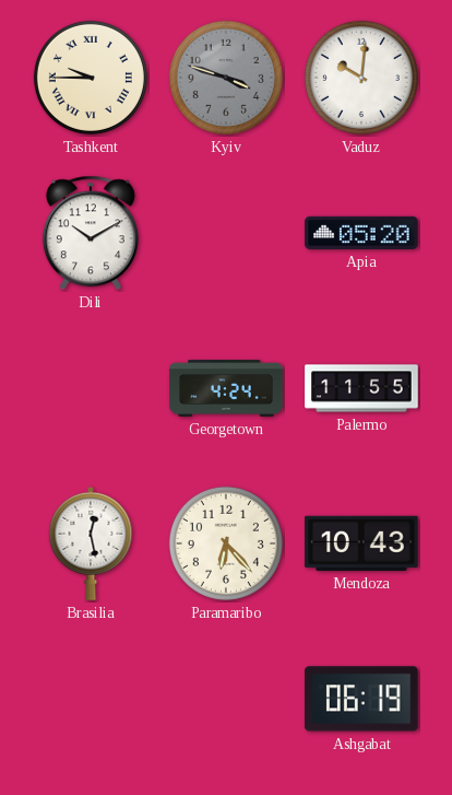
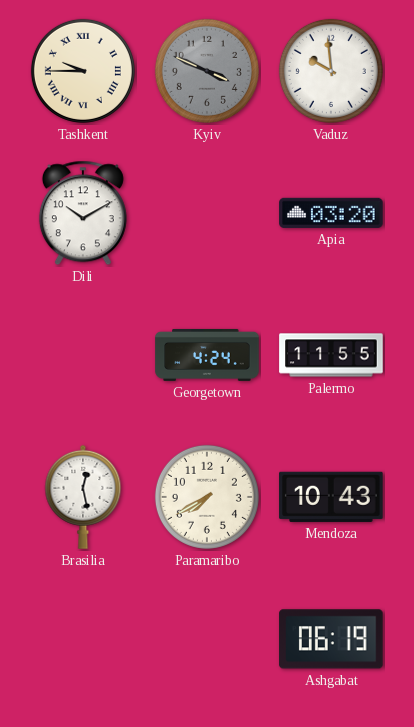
Kyiv: 3:48 -> 3:49
Vaduz: 10:01 -> 9:59
Apia: 05:20 -> 03:20
Paramaribo: 6:23 -> 7:40
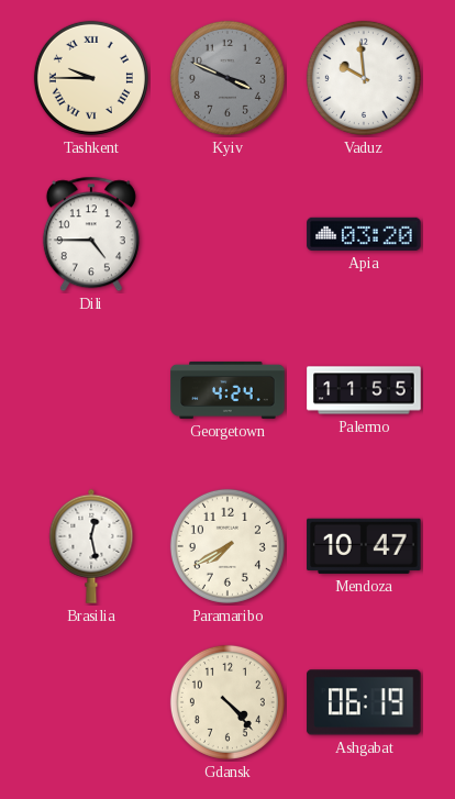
Dili: 10:10 -> 4:45
Mendoza: 10:43 -> 10:47
Gdansk: none -> 4:23
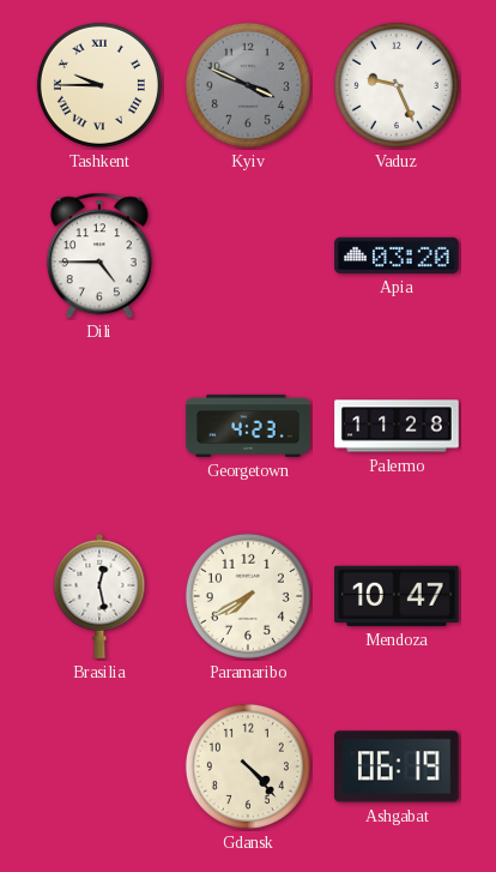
Vaduz: 9:59 -> 9:26
Georgetown: 4:24 -> 4:23
Palermo: 11:55 -> 11:28
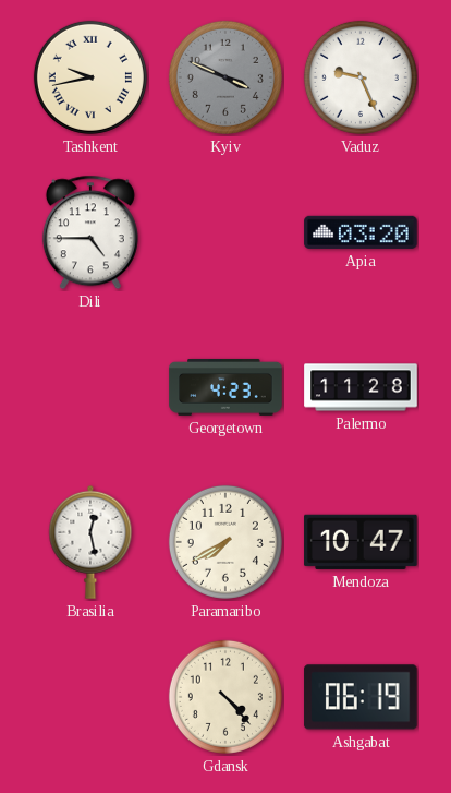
Tashkent: 9:45 -> 9:43
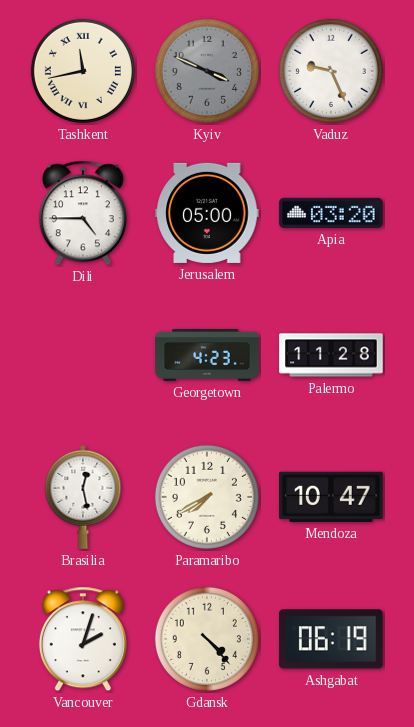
Tashkent: 9:43 -> 11:43
Jerusalem: none -> 05:00
Vancouver: none -> 2:03
